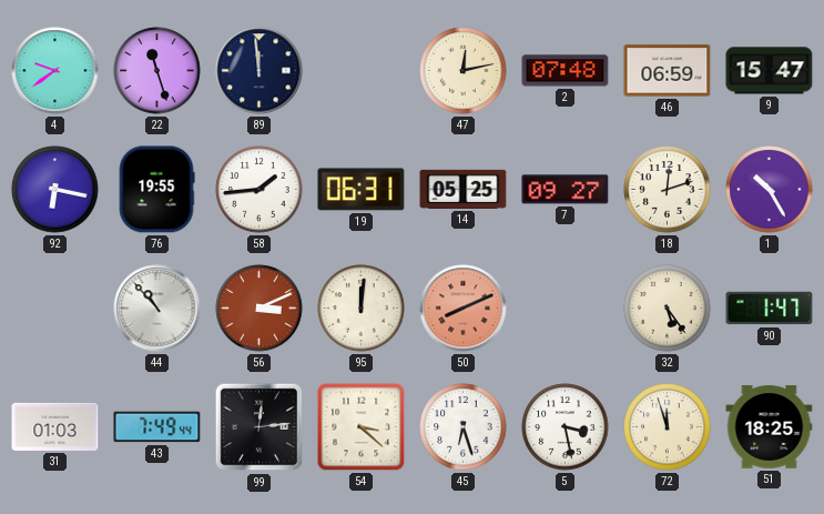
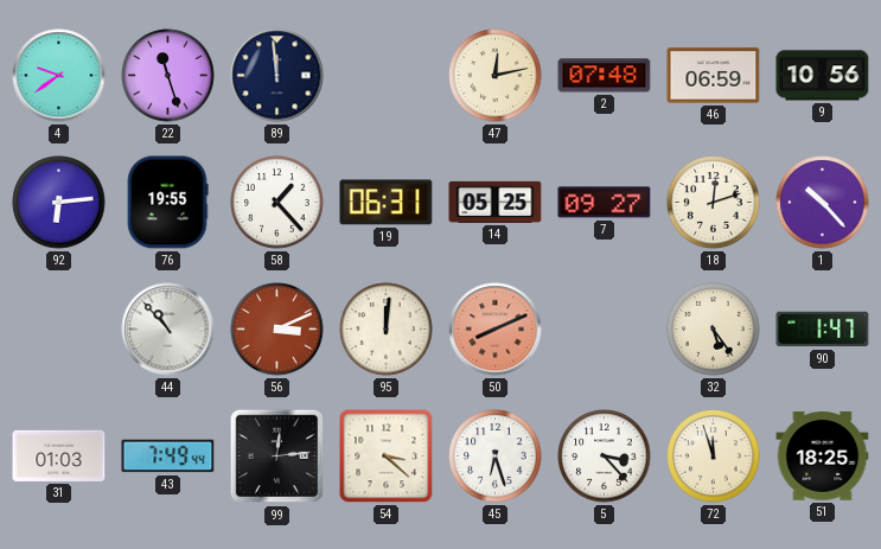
9: 15:47 -> 10:56
92: 6:17 -> 6:14
58: 1:44 -> 1:23
1: 10:25 -> 10:23
5: 3:28 -> 3:23
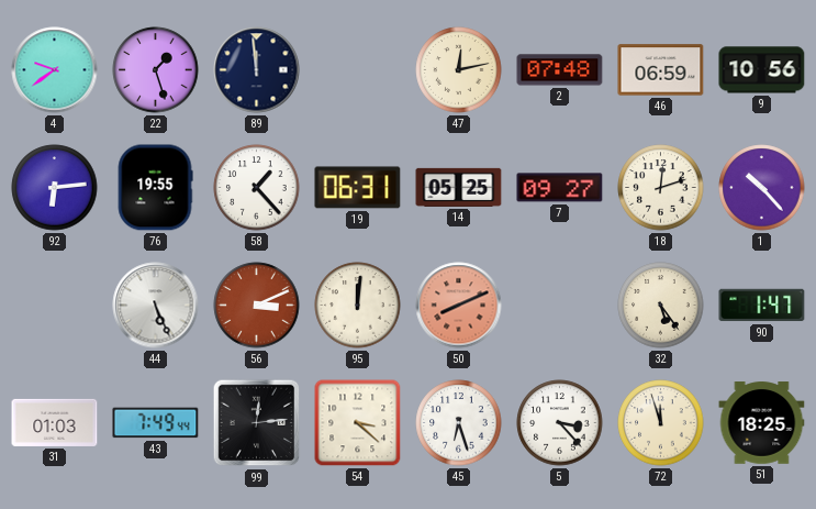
22: 11:27 -> 1:27
44: 10:53 -> 5:26
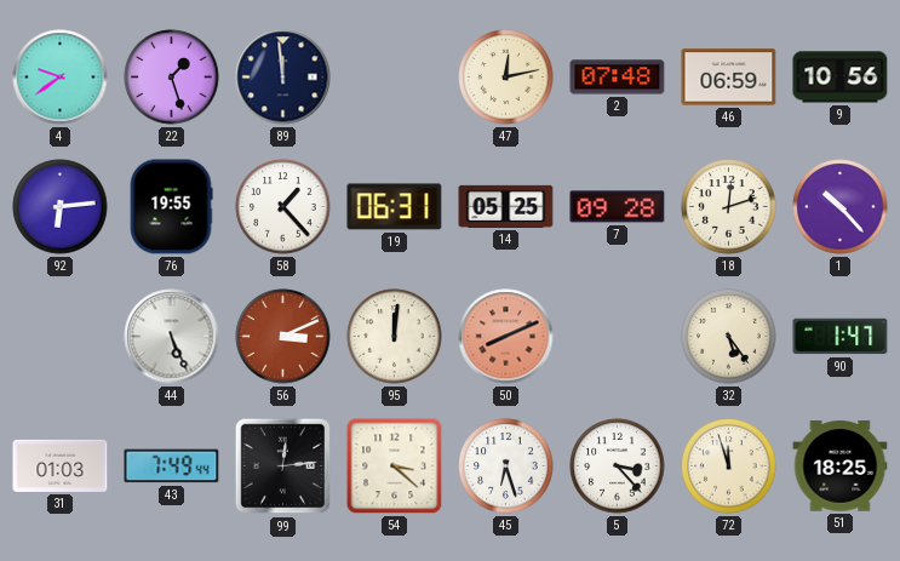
7: 09:27 -> 09:28
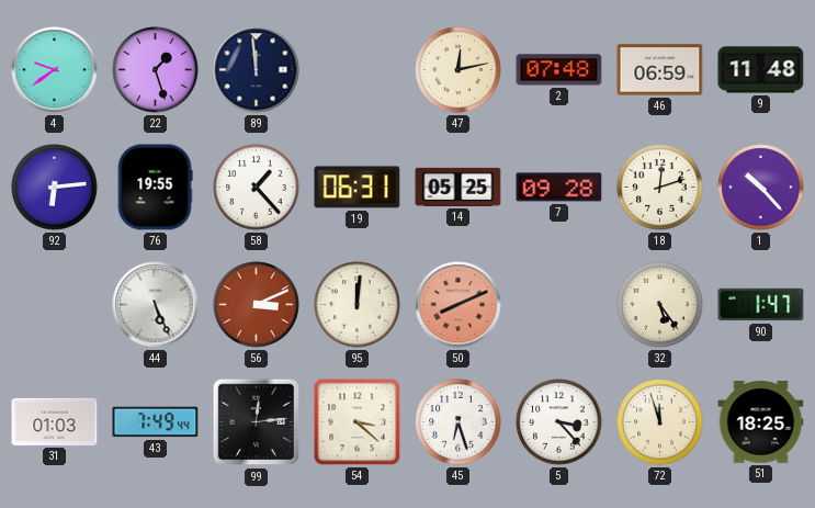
9: 10:56 -> 11:48
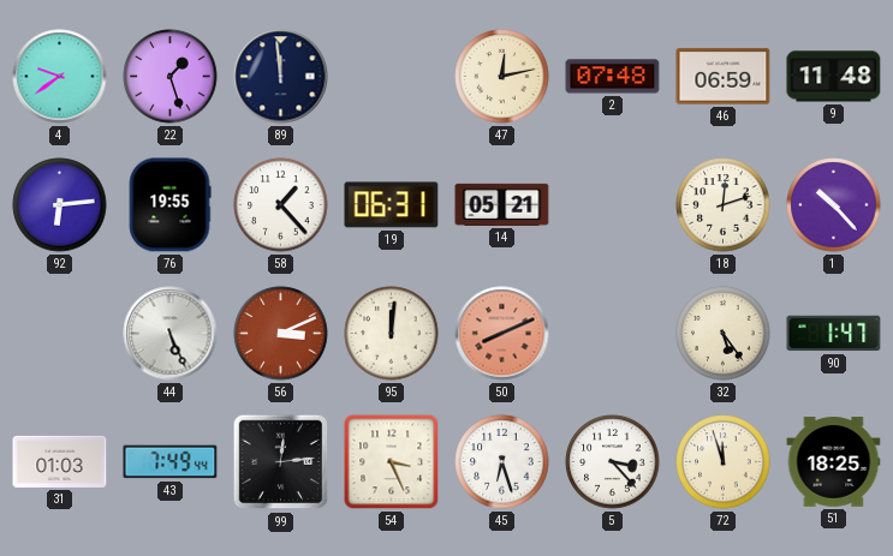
14: 05:25 -> 05:21
7: 09:28 -> none
54: 3:22 -> 3:26
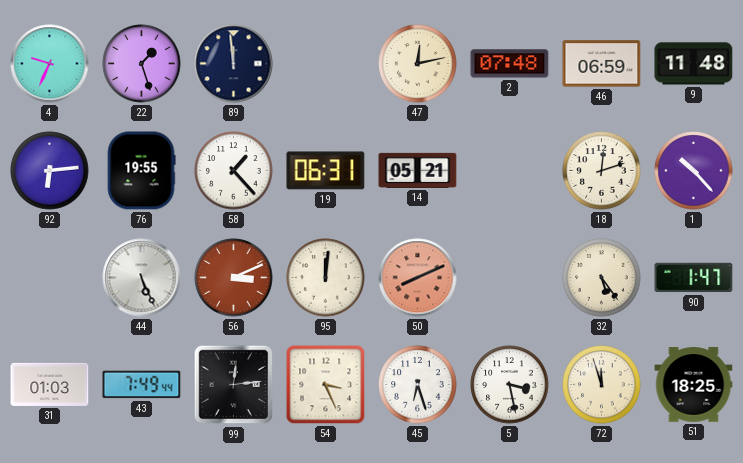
4: 9:39 -> 9:34
5: 3:23 -> 3:28
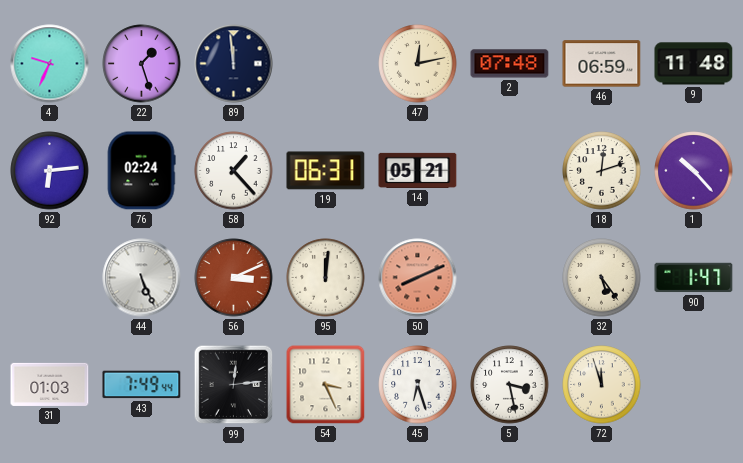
76: 19:55 -> 02:24
51: 18:25 -> none
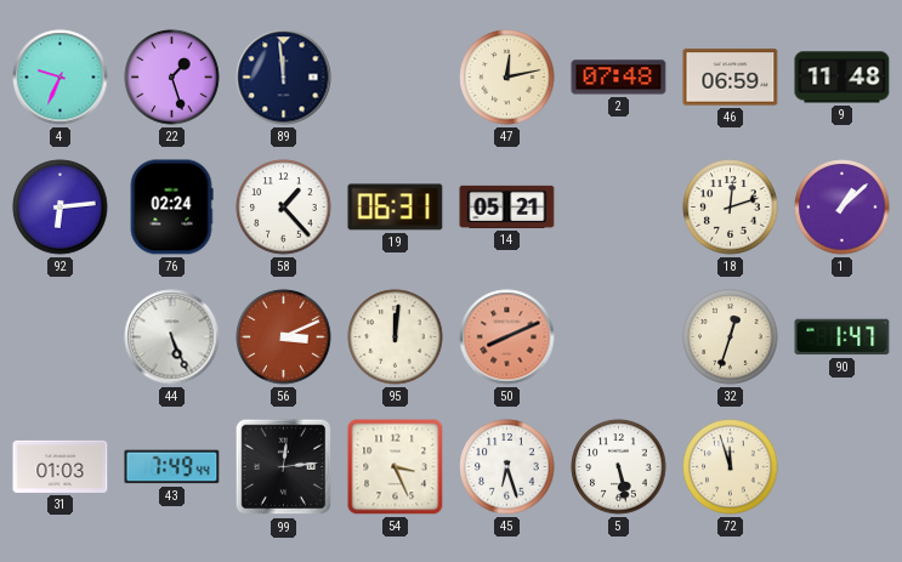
1: 10:23 -> 1:08
32: 5:24 -> 12:33
5: 3:28 -> 5:28
